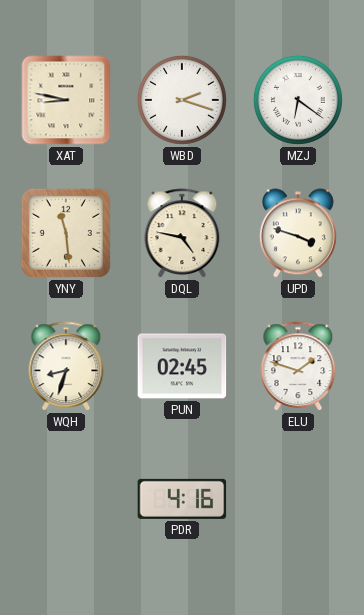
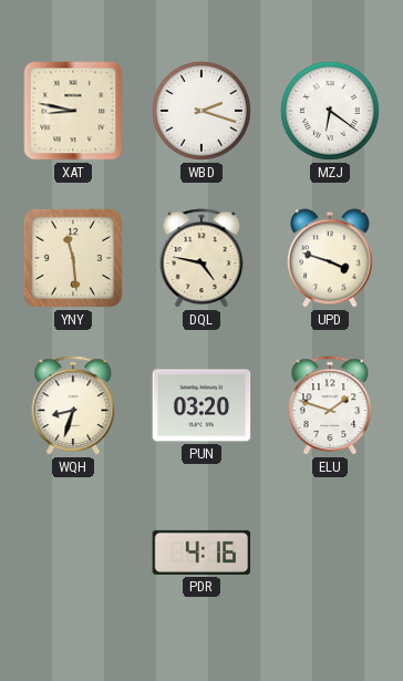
PUN: 02:45 -> 03:20
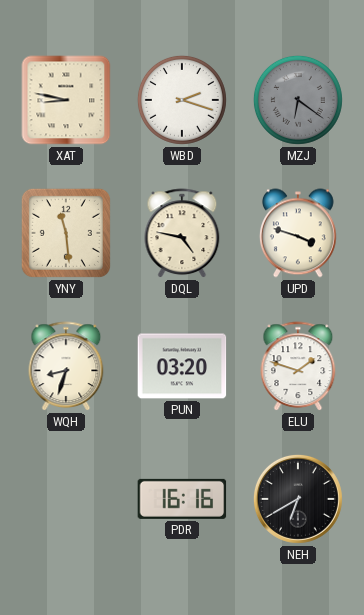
MZJ dial: white -> grey
PDR: 4:16 -> 16:16
NEH: none -> 6:40
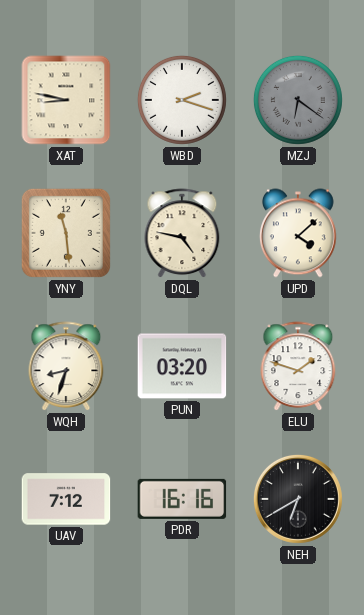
UPD: 3:48 -> 4:08
UAV: none -> 7:12
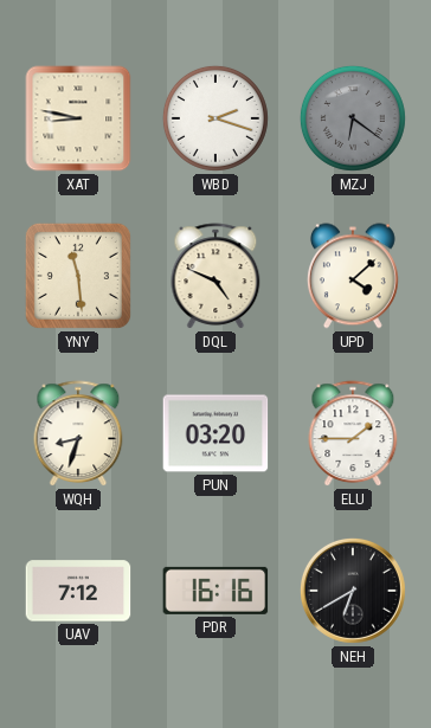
DQL: 4:47 -> 4:49
ELU: 1:48 -> 1:45
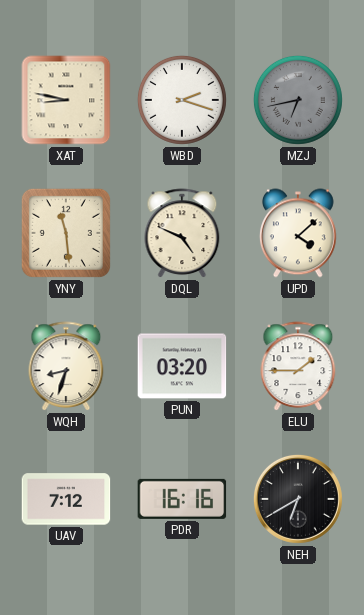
MZJ: 6:21 -> 6:43
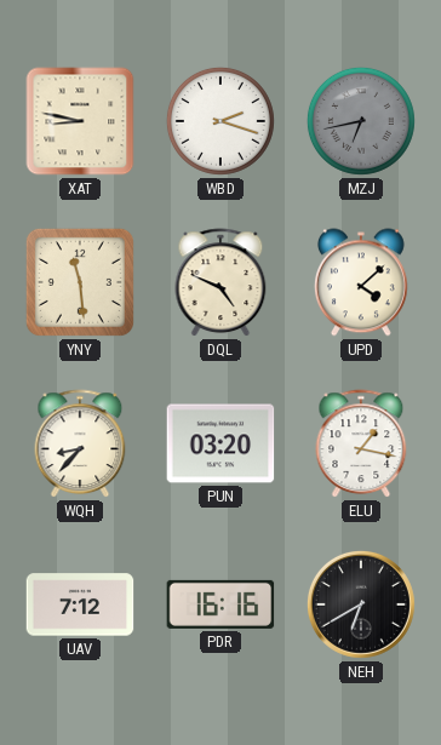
WQH: 8:33 -> 8:37
ELU: 1:45 -> 1:17
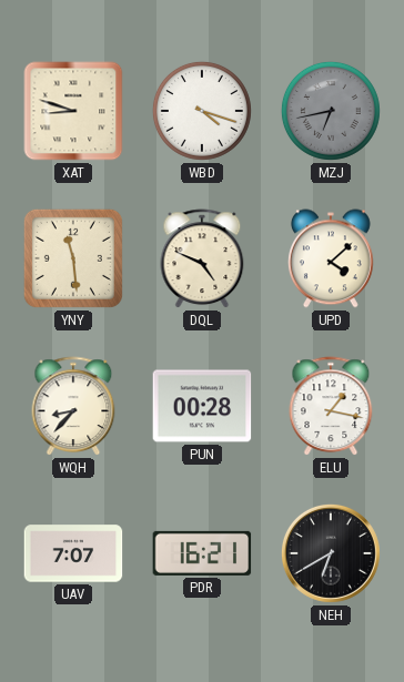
XAT: 8:47 -> 8:48
WBD: 2:18 -> 4:18
PUN: 03:20 -> 00:28
UAV: 7:12 -> 7:07
PDR: 16:16 -> 16:21
